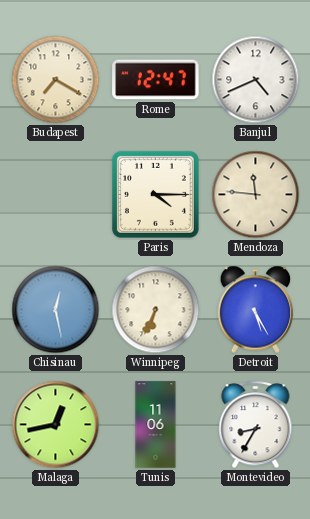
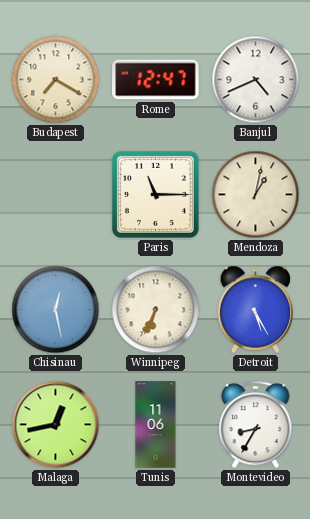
Paris: 4:15 -> 11:15
Mendoza: 11:46 -> 1:02
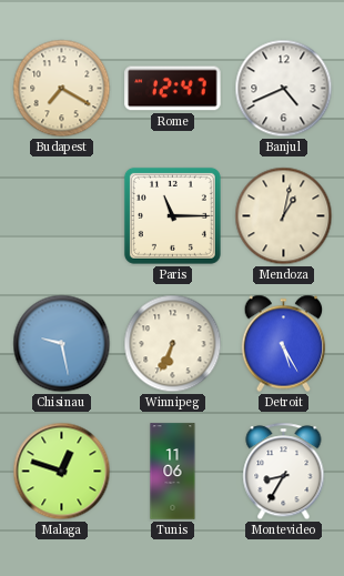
Chisinau: 12:28 -> 9:28
Malaga: 12:43 -> 12:48
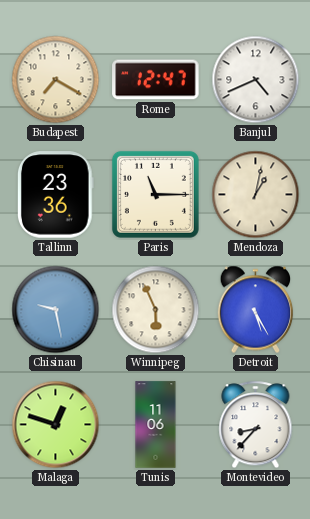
Tallinn: none -> 23:36
Winnipeg: 6:34 -> 5:56
Montevideo: 8:35 -> 8:37
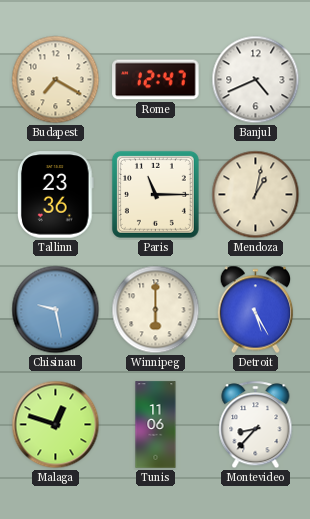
Winnipeg: 5:56 -> 6:00
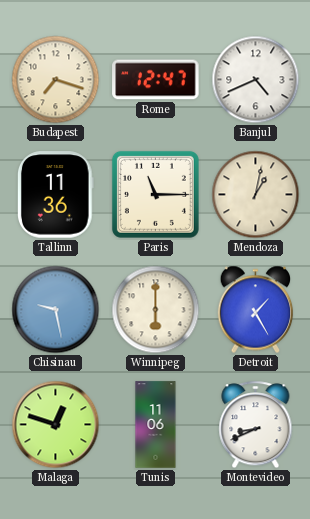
Budapest: 7:20 -> 7:18
Tallinn: 23:36 -> 11:36
Detroit: 5:25 -> 1:25
Montevideo: 8:37 -> 8:41
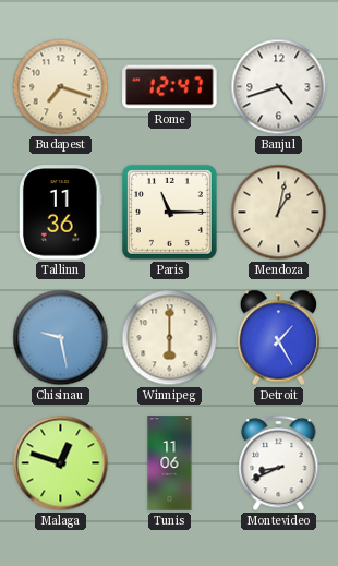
Banjul: 4:41 -> 4:42
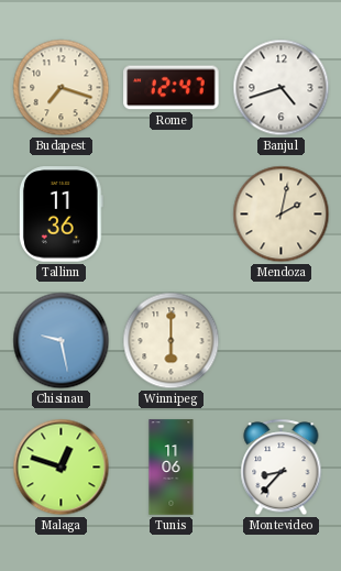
Paris: 11:15 -> none
Mendoza: 1:02 -> 2:02
Detroit: 1:25 -> none
Montevideo: 8:41 -> 8:37
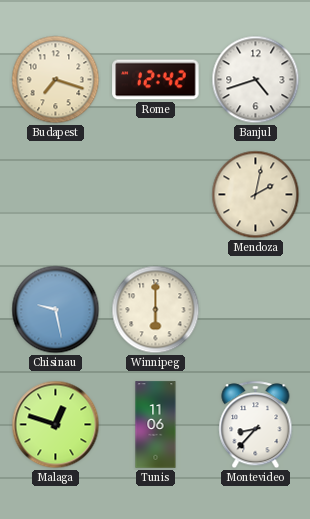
Rome: 12:47 -> 12:42
Tallinn: 11:36 -> none
